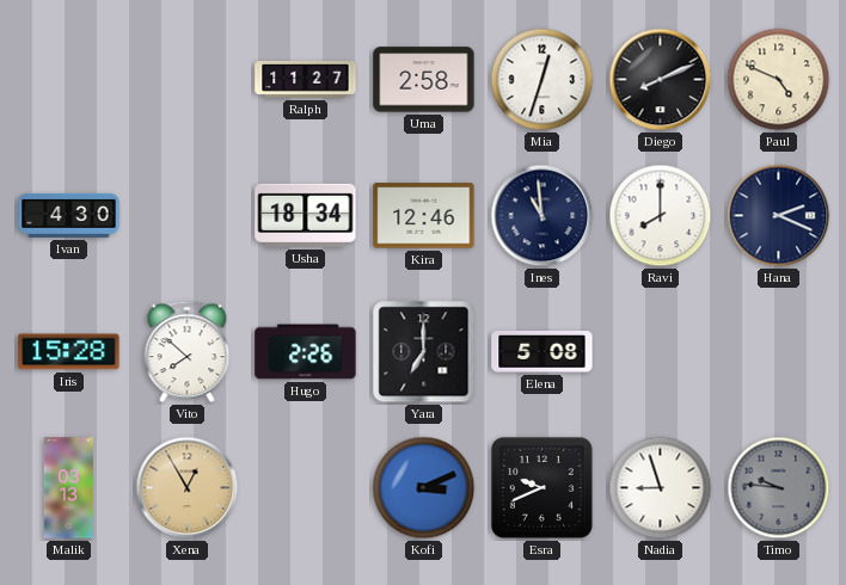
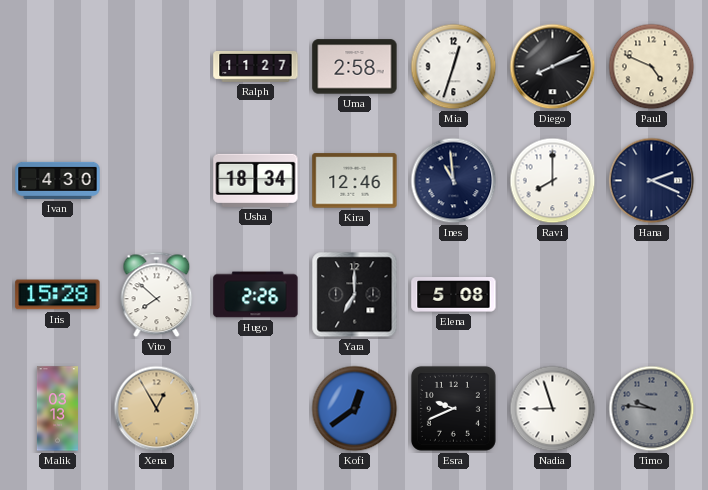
Kofi: 3:11 -> 12:39
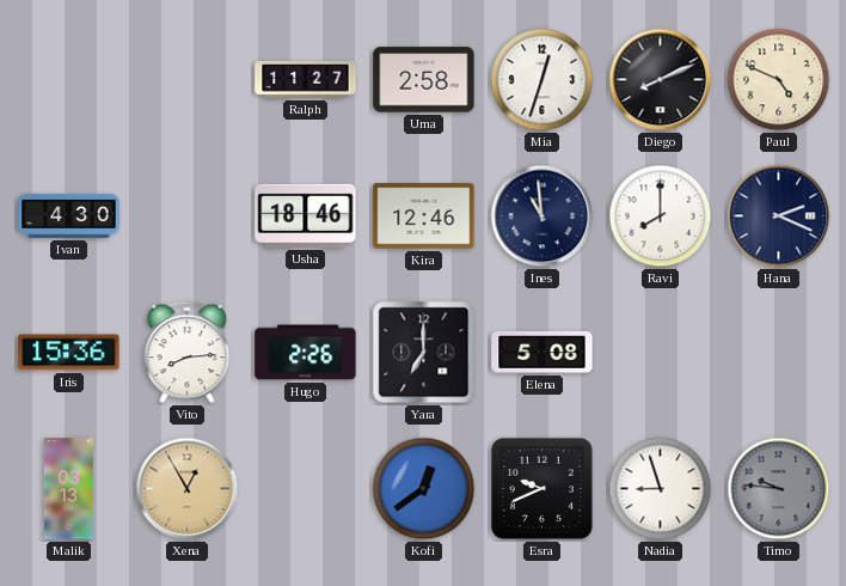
Usha: 18:34 -> 18:46
Iris: 15:28 -> 15:36
Vito: 7:52 -> 8:14
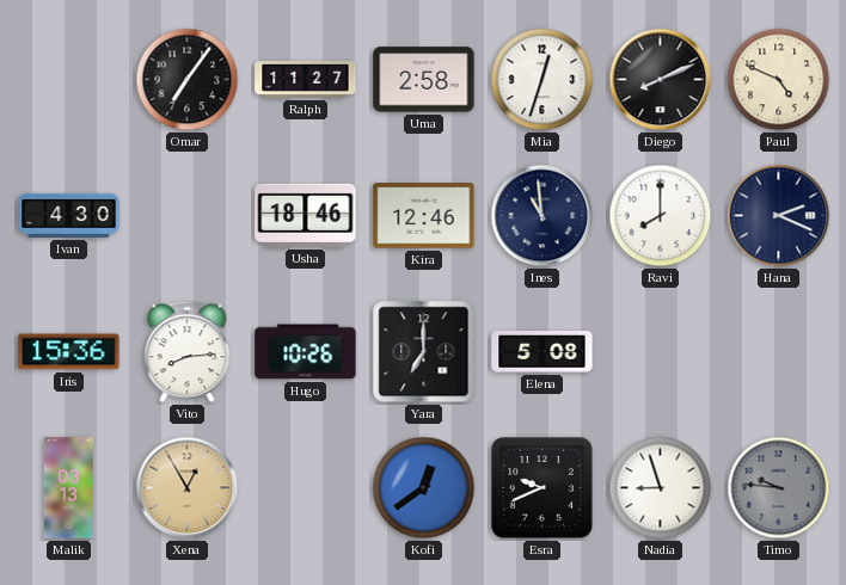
Omar: none -> 7:06
Hugo: 2:26 -> 10:26
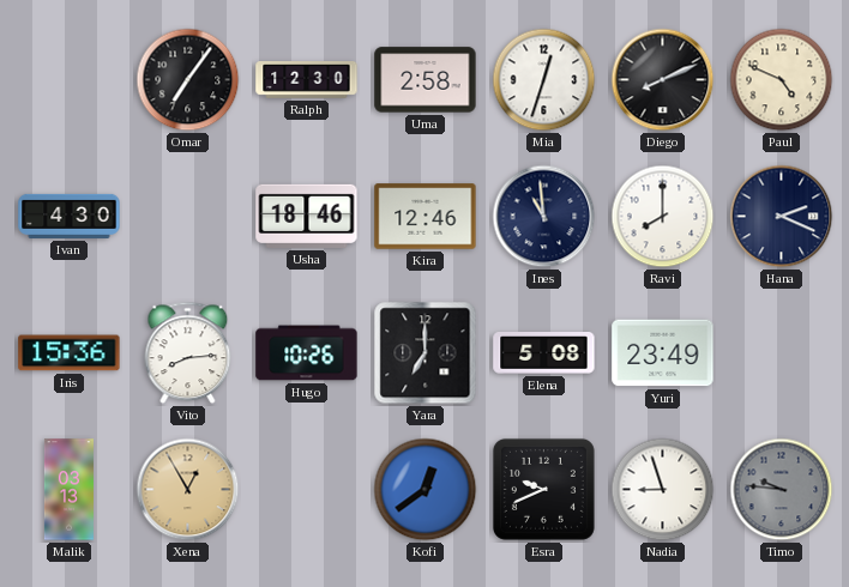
Ralph: 11:27 -> 12:30
Yuri: none -> 23:49
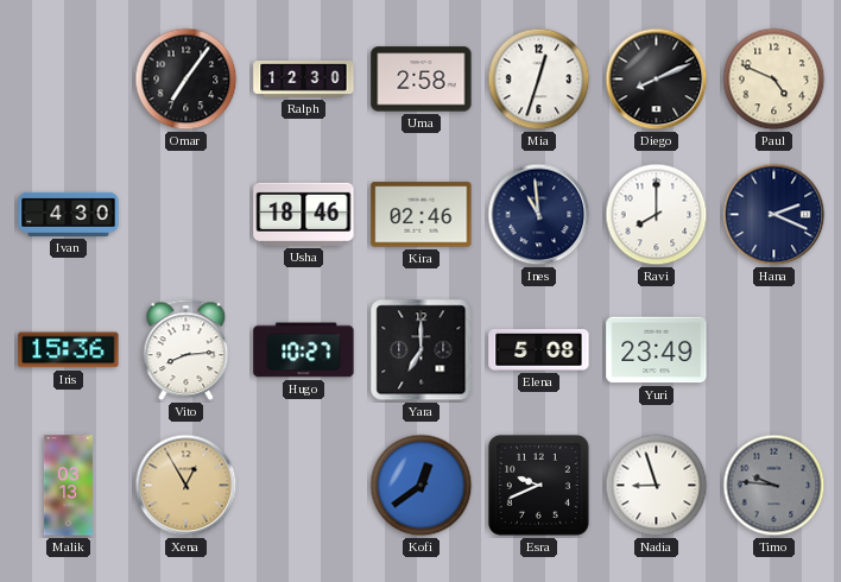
Kira: 12:46 -> 02:46
Hugo: 10:26 -> 10:27
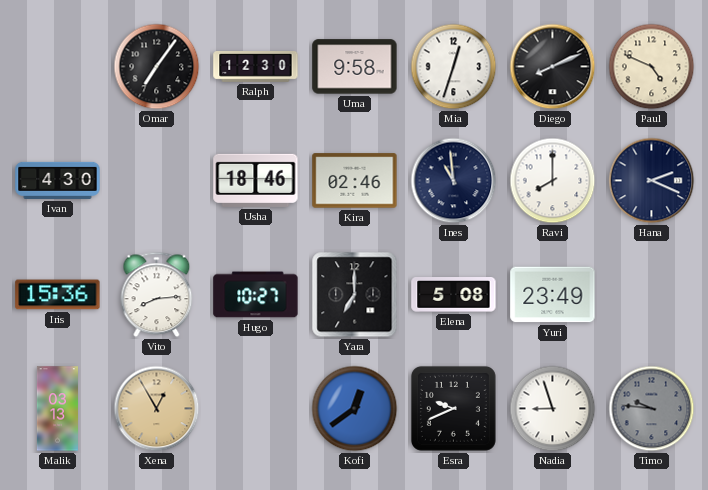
Uma: 2:58 -> 9:58
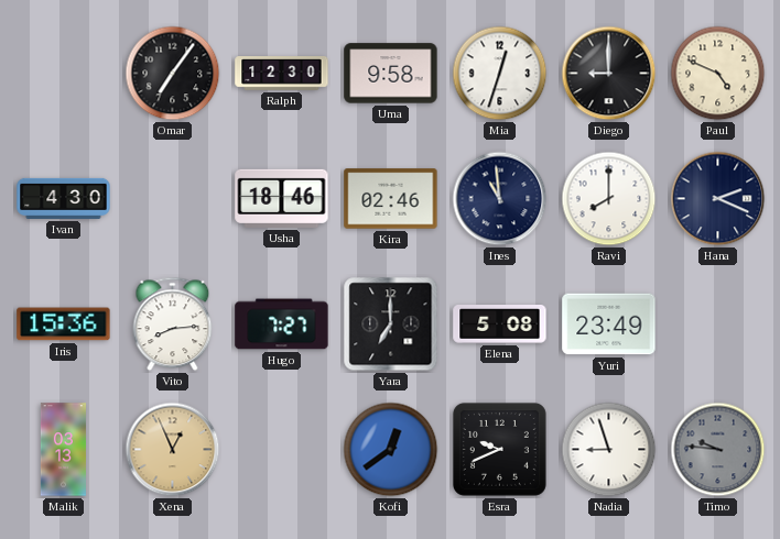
Diego: 8:11 -> 9:00
Hugo: 10:27 -> 7:27
Xena: 12:55 -> 12:56
